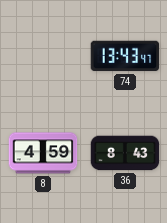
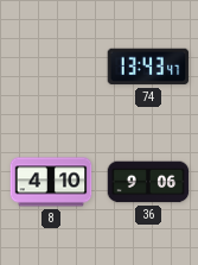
8: 4:59 -> 4:10
36: 8:43 -> 9:06
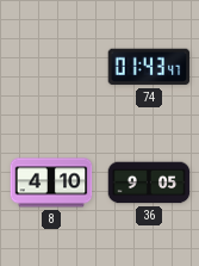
74: 13:43 -> 01:43
36: 9:06 -> 9:05
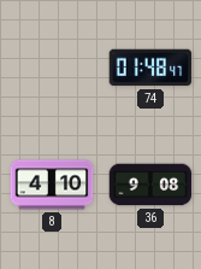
74: 01:43 -> 01:48
36: 9:05 -> 9:08
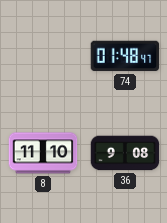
8: 4:10 -> 11:10
